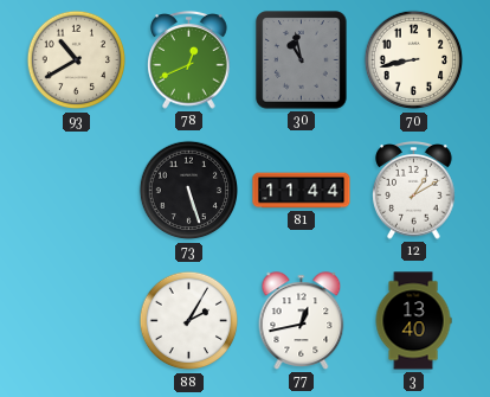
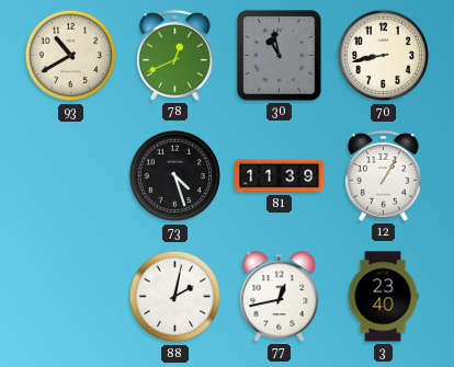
73: 5:27 -> 4:27
81: 11:44 -> 11:39
12: 1:10 -> 1:05
88: 2:05 -> 2:02
3: 13:40 -> 23:40
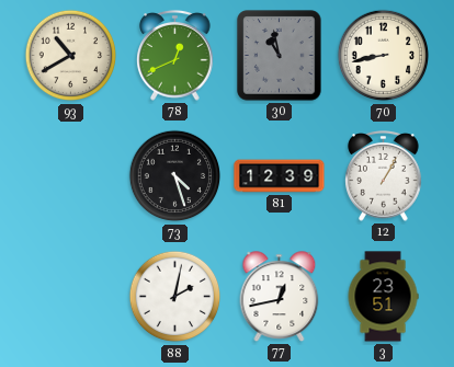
81: 11:39 -> 12:39
3: 23:40 -> 23:51
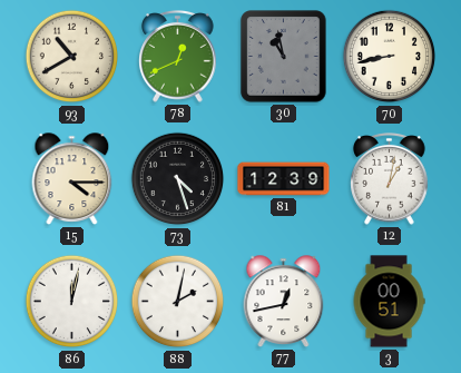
15: none -> 4:15
12: 1:05 -> 1:02
86: none -> 12:02
3: 23:51 -> 00:51
